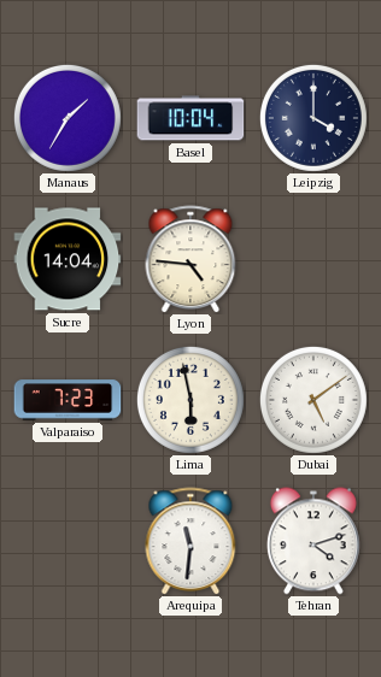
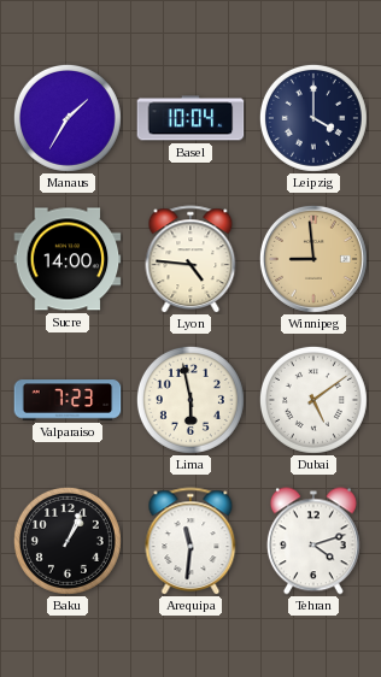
Sucre: 14:04 -> 14:00
Winnipeg: none -> 8:59
Baku: none -> 1:04
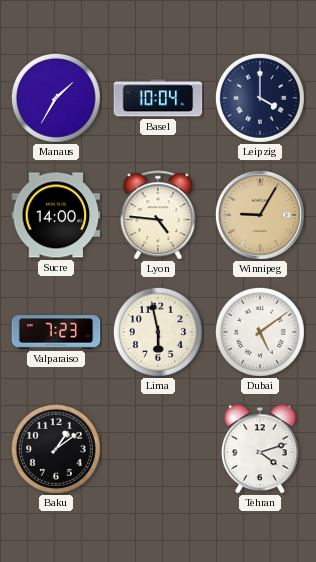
Winnipeg: 8:59 -> 9:05
Baku: 1:04 -> 1:09
Arequipa: 11:31 -> none
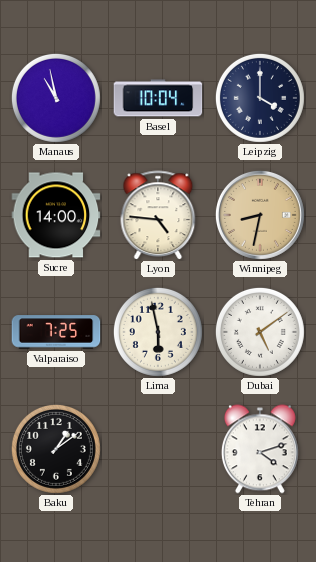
Manaus: 1:35 -> 10:58
Winnipeg: 9:05 -> 8:32
Valparaiso: 7:23 -> 7:25
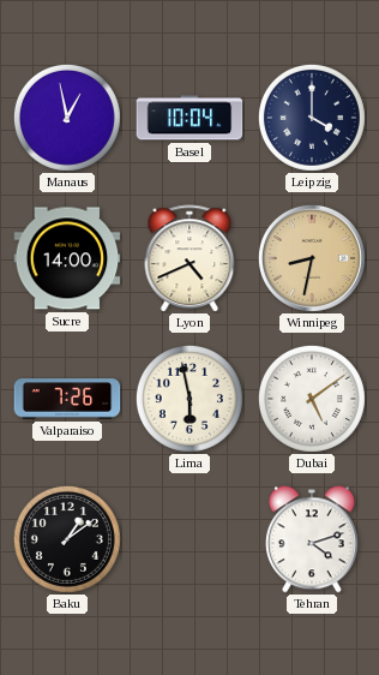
Manaus: 10:58 -> 12:58
Lyon: 4:46 -> 4:41
Valparaiso: 7:25 -> 7:26
